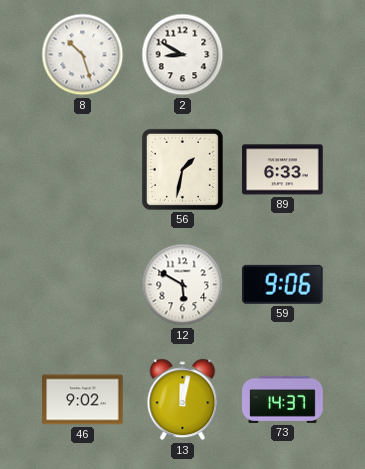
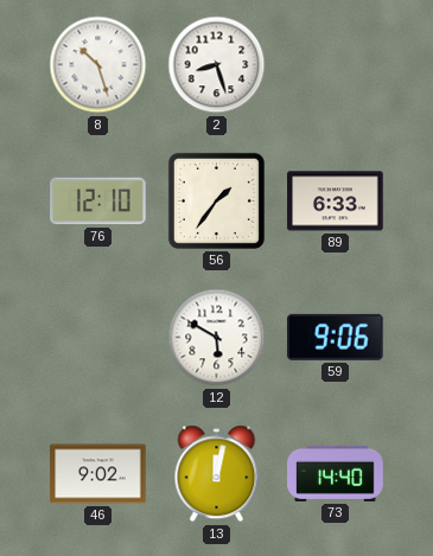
2: 8:50 -> 8:27
76: none -> 12:10
56: 1:32 -> 1:36
73: 14:37 -> 14:40
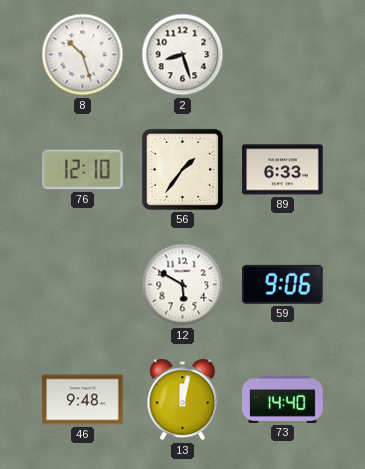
46: 9:02 -> 9:48
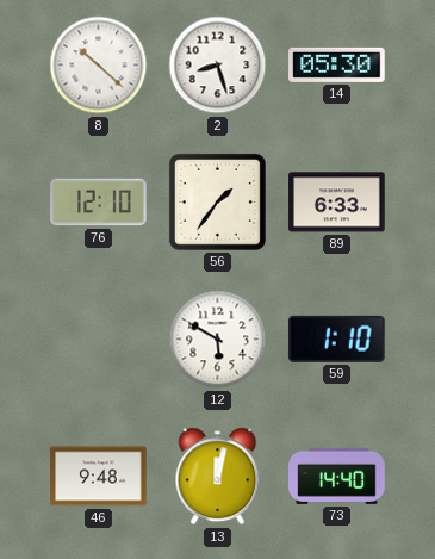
8: 10:27 -> 10:22
14: none -> 05:30
59: 9:06 -> 1:10
